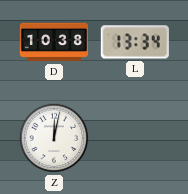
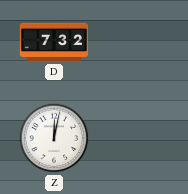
D: 10:38 -> 7:32
L: 13:34 -> none
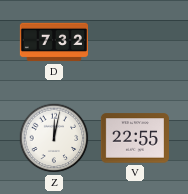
V: none -> 22:55
